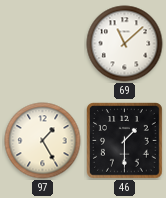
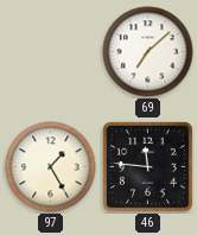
69: 11:08 -> 7:08
46: 1:30 -> 11:46
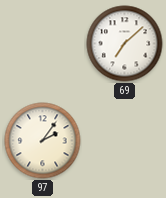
97: 1:25 -> 2:06
46: 11:46 -> none
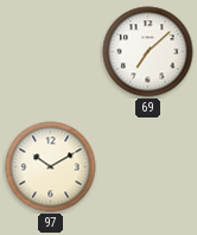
97: 2:06 -> 10:10
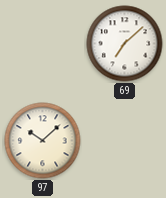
97: 10:10 -> 10:08
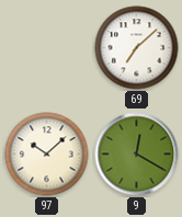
9: none -> 12:20
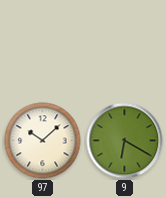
69: 7:08 -> none
9: 12:20 -> 6:20
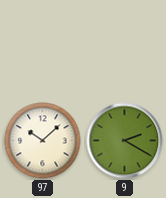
9: 6:20 -> 2:20
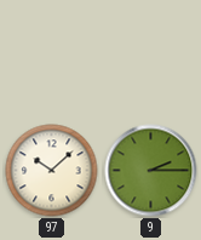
9: 2:20 -> 2:15
